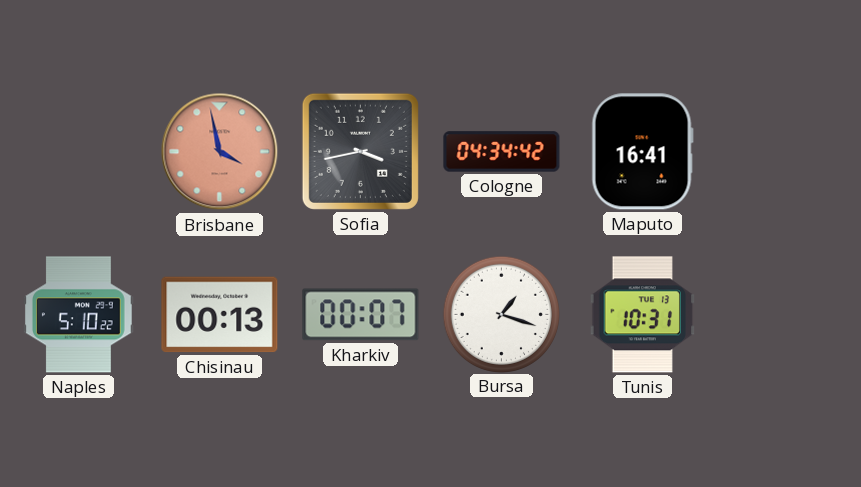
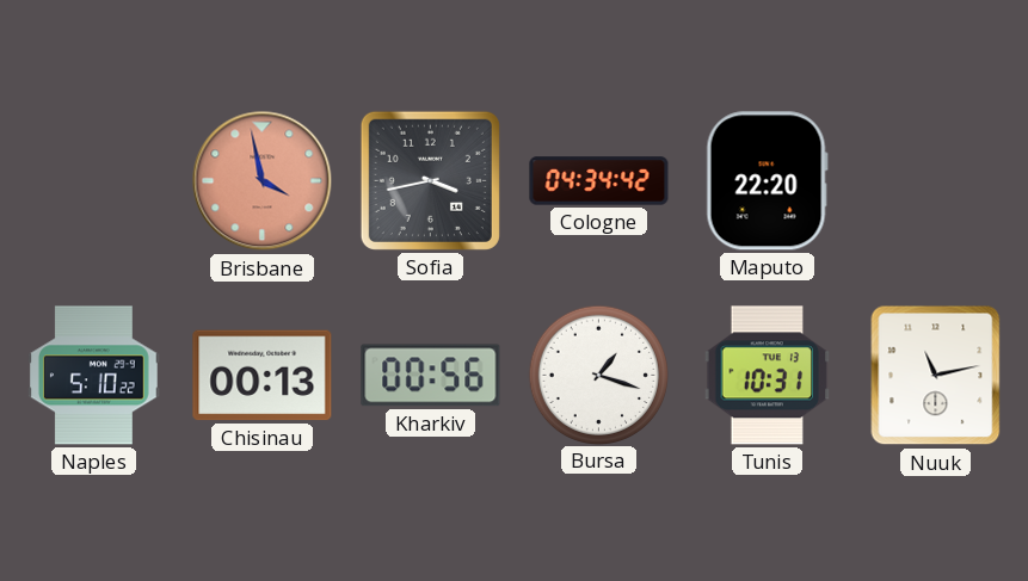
Maputo: 16:41 -> 22:20
Kharkiv: 00:07 -> 00:56
Nuuk: none -> 11:13
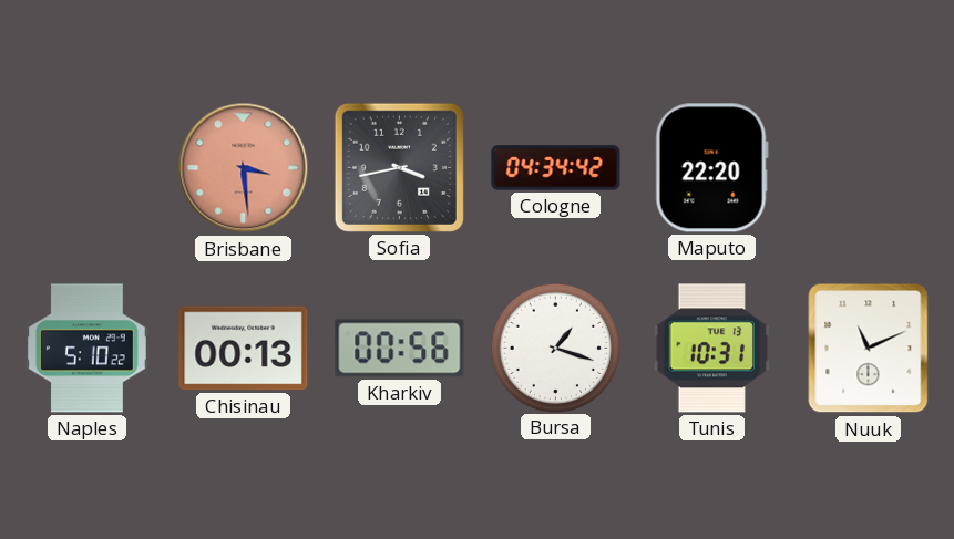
Brisbane: 3:58 -> 3:29
Nuuk: 11:13 -> 11:11
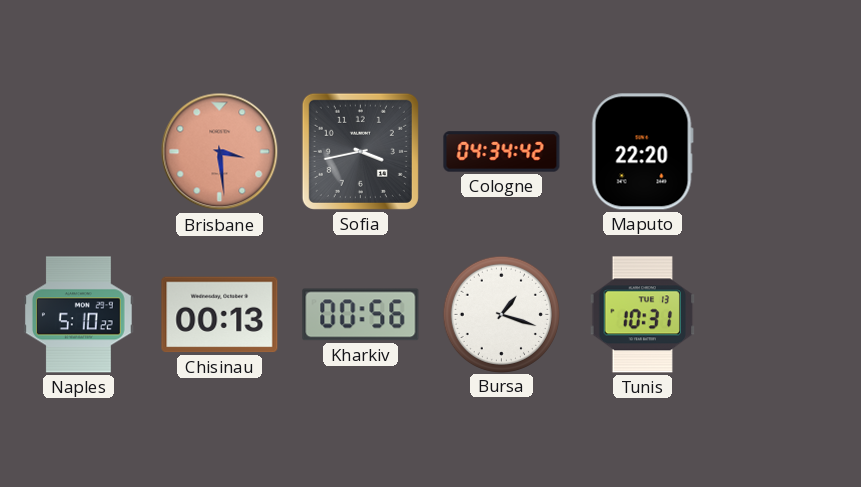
Nuuk: 11:11 -> none
